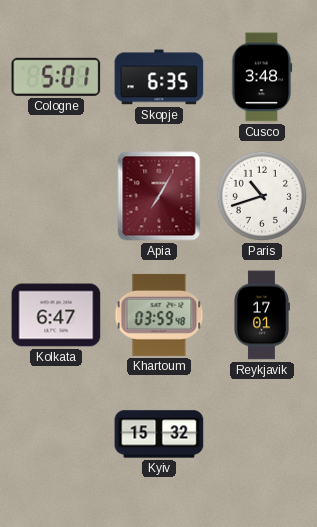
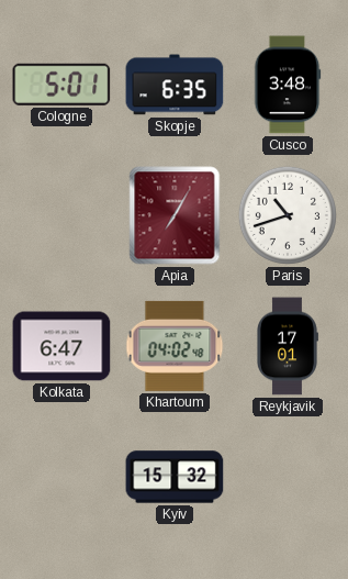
Khartoum: 03:59 -> 04:02
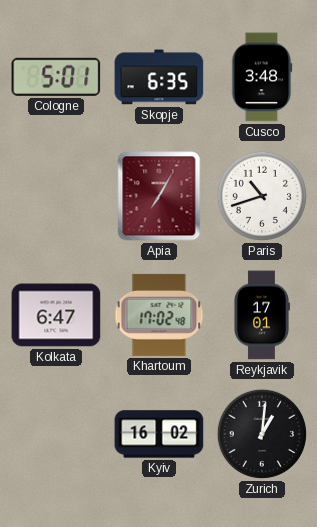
Khartoum: 04:02 -> 17:02
Kyiv: 15:32 -> 16:02
Zurich: none -> 1:01
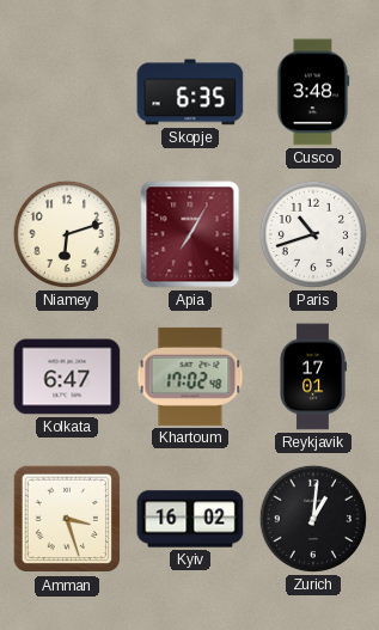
Cologne: 5:01 -> none
Niamey: none -> 6:12
Amman: none -> 3:27
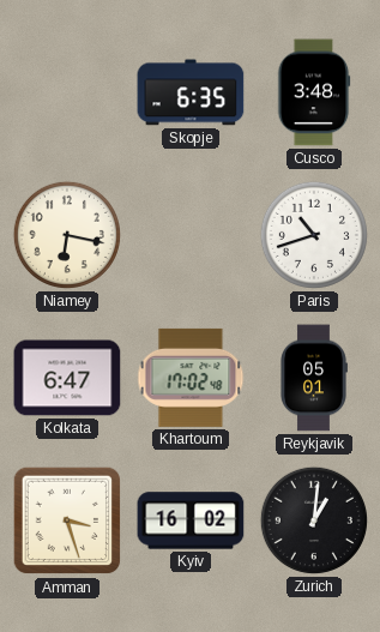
Niamey: 6:12 -> 6:17
Apia: 7:05 -> none
Reykjavik: 17:01 -> 05:01
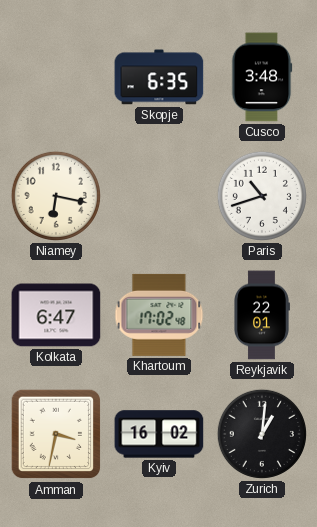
Reykjavik: 05:01 -> 22:01
Amman: 3:27 -> 3:32
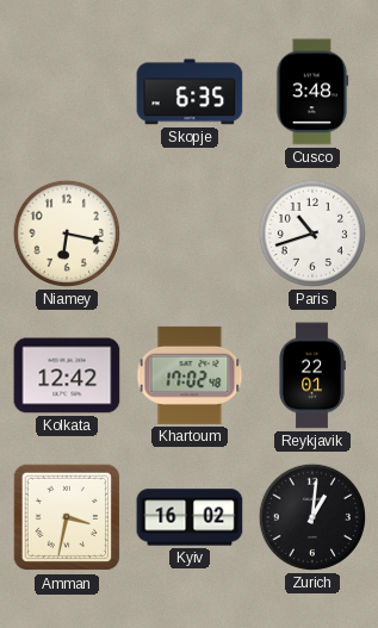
Kolkata: 6:47 -> 12:42
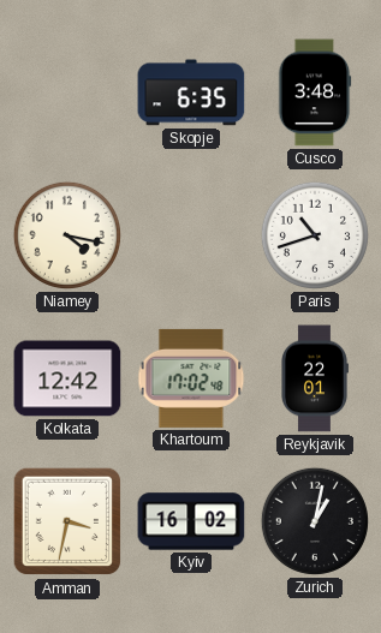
Niamey: 6:17 -> 4:17
Zurich: 1:01 -> 1:02
